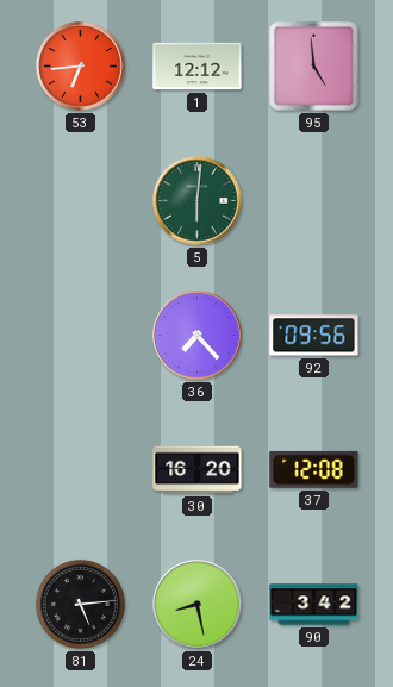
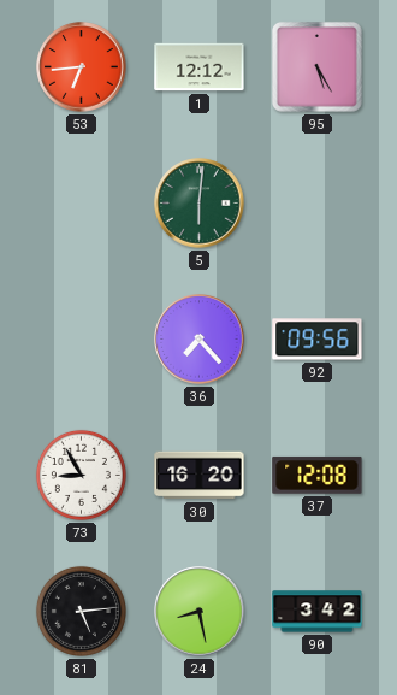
95: 4:59 -> 5:25
73: none -> 8:55
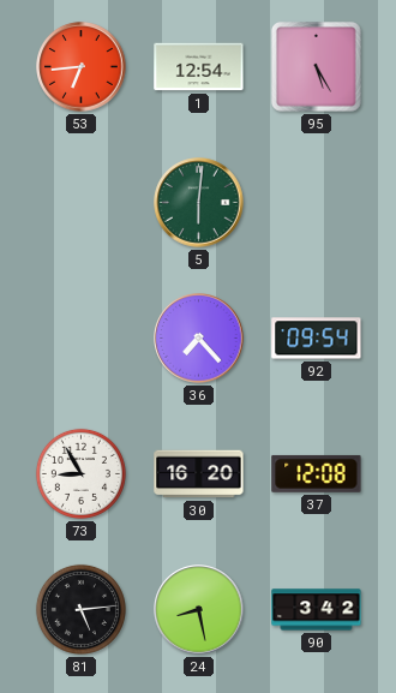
1: 12:12 -> 12:54
92: 09:56 -> 09:54
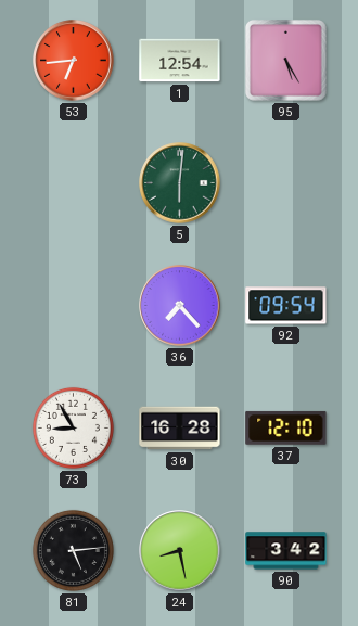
30: 16:20 -> 16:28
37: 12:08 -> 12:10
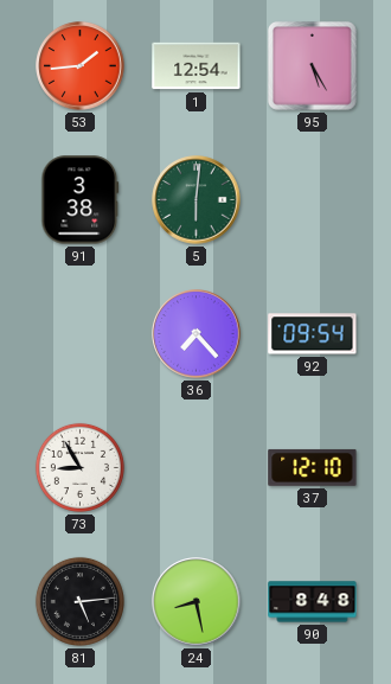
53: 6:44 -> 1:44
91: none -> 3:38
30: 16:28 -> none
90: 3:42 -> 8:48
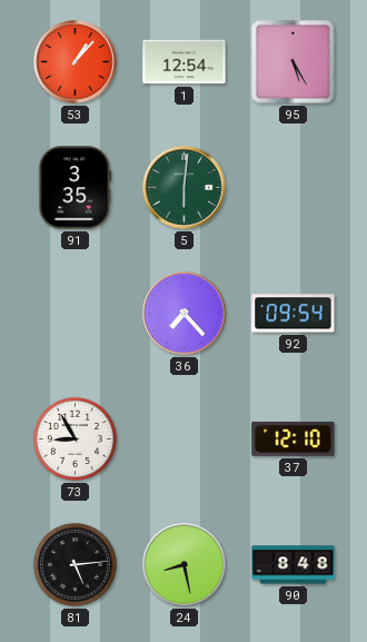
53: 1:44 -> 1:07
91: 3:38 -> 3:35
